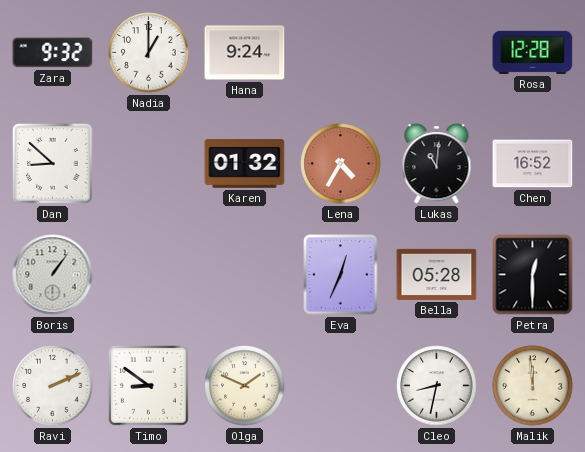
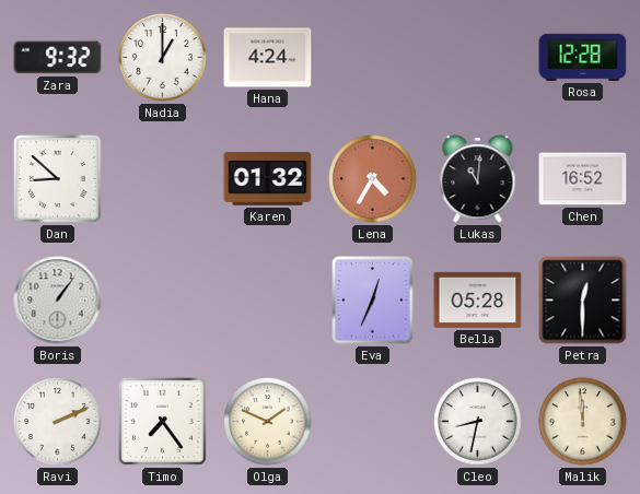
Hana: 9:24 -> 4:24
Timo: 8:51 -> 7:24
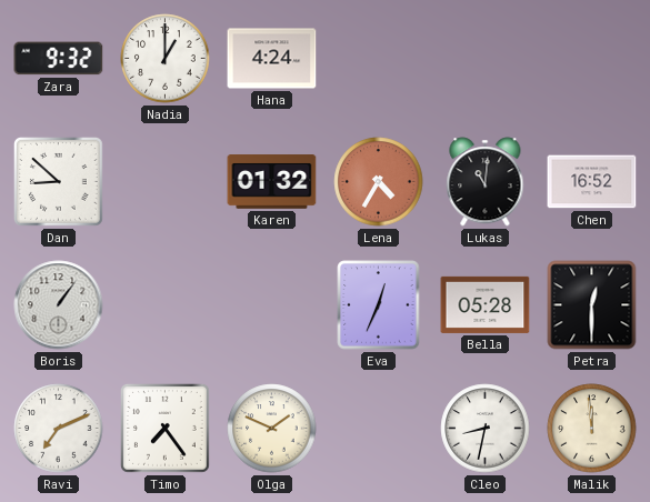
Rosa: 12:28 -> none
Ravi: 2:11 -> 7:11
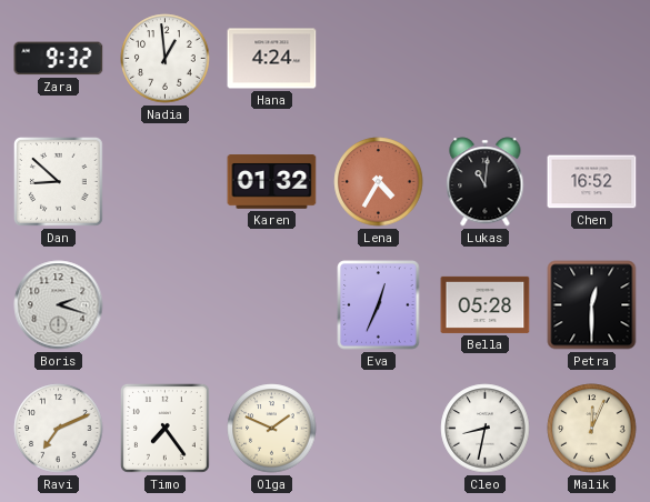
Nadia: 1:00 -> 12:59
Boris: 1:06 -> 2:18
Malik: 11:59 -> 12:04
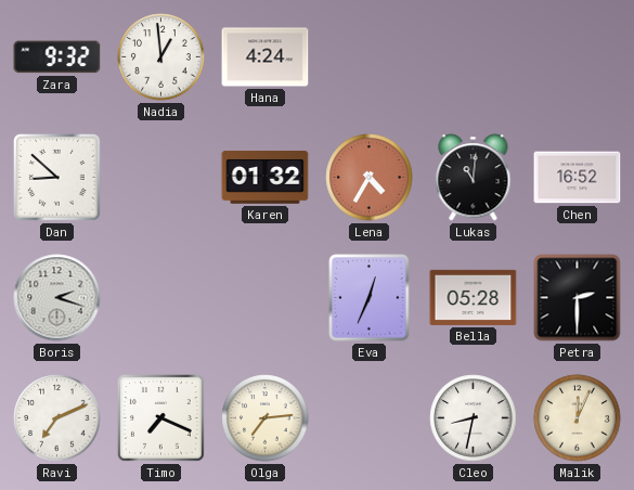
Petra: 12:30 -> 2:30
Timo: 7:24 -> 7:19
Olga: 1:49 -> 7:14
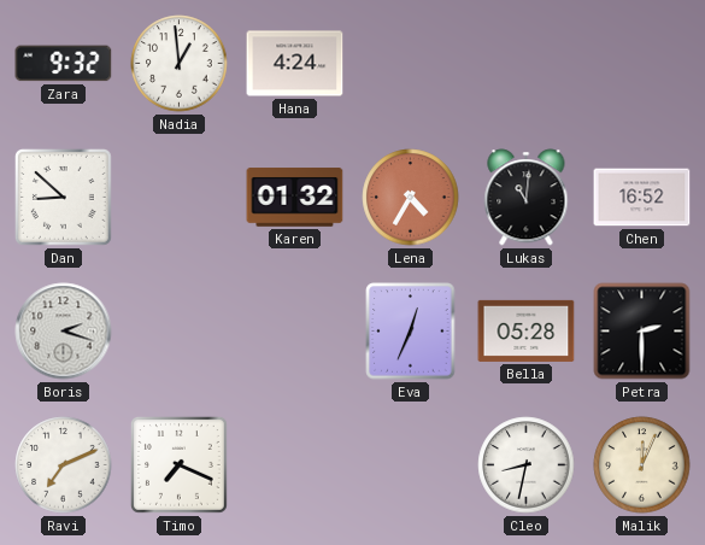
Olga: 7:14 -> none
